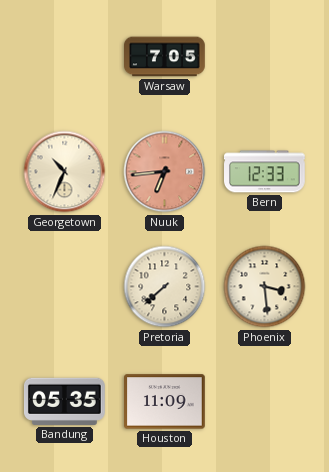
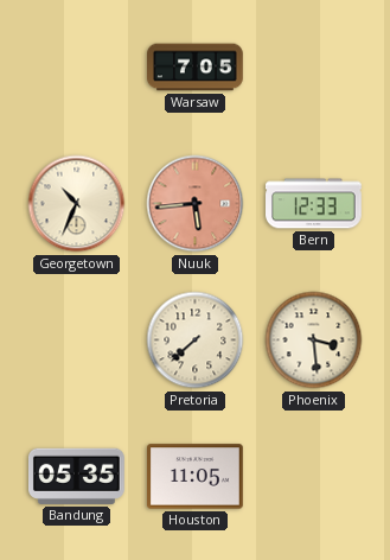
Nuuk: 6:44 -> 5:44
Houston: 11:09 -> 11:05
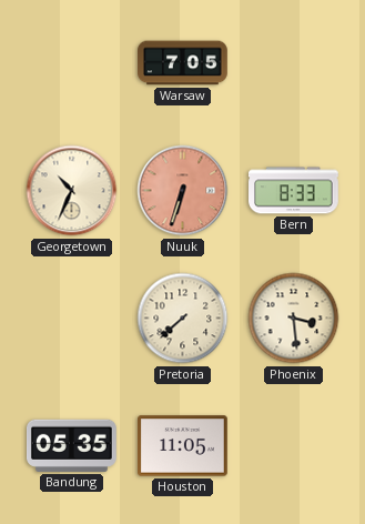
Nuuk: 5:44 -> 6:33
Bern: 12:33 -> 8:33
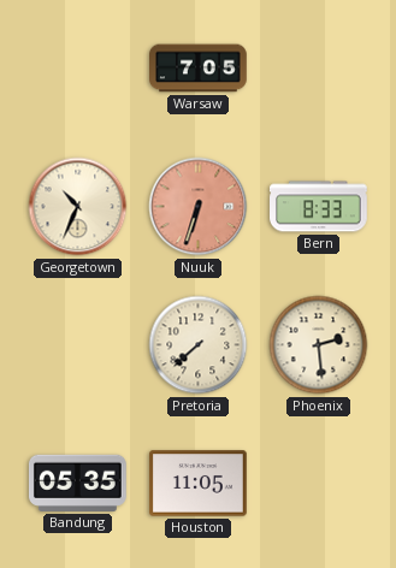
Phoenix: 3:29 -> 2:29
